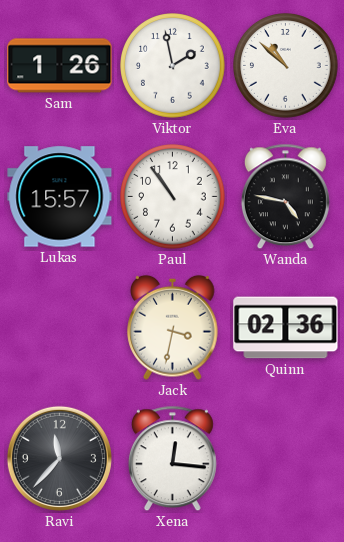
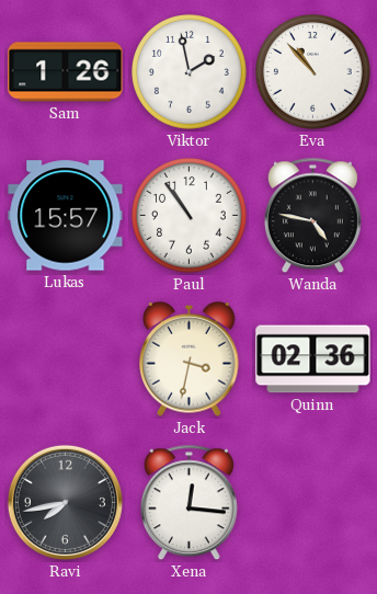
Eva: 10:52 -> 10:53
Ravi: 11:37 -> 7:43
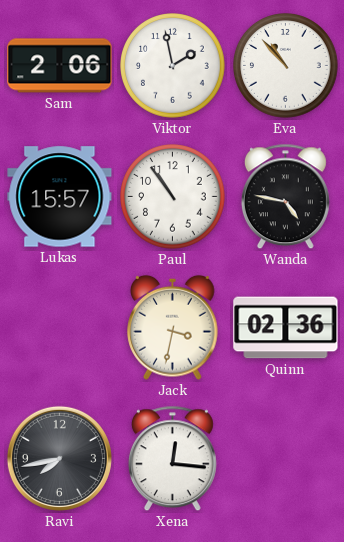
Sam: 1:26 -> 2:06
